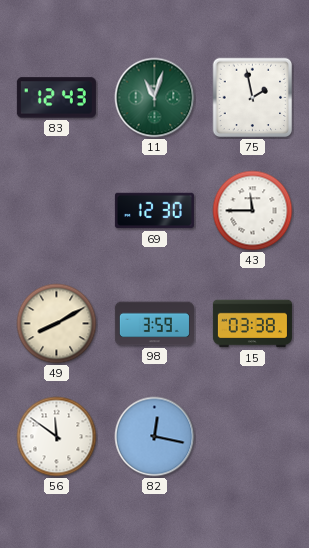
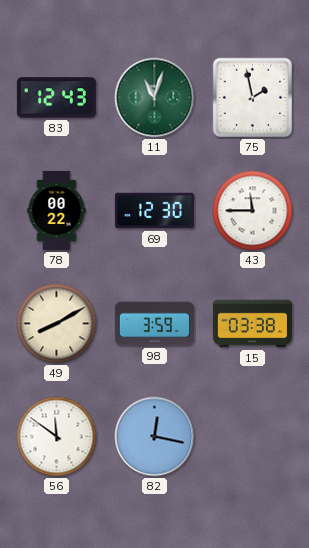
78: none -> 00:22
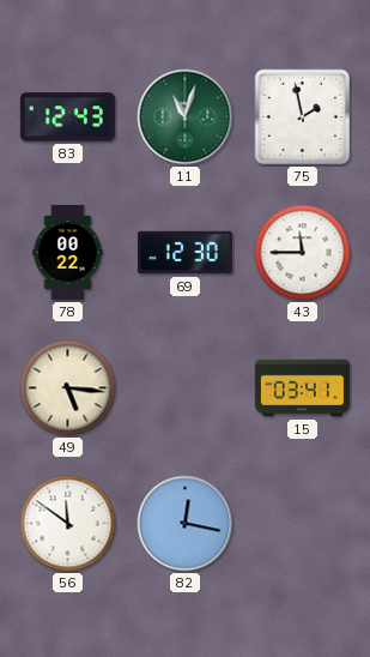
49: 8:10 -> 5:16
98: 3:59 -> none
15: 03:38 -> 03:41
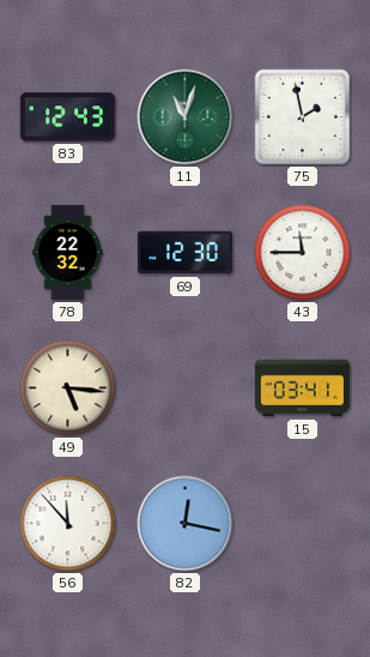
78: 00:22 -> 22:32
56: 11:51 -> 11:53
